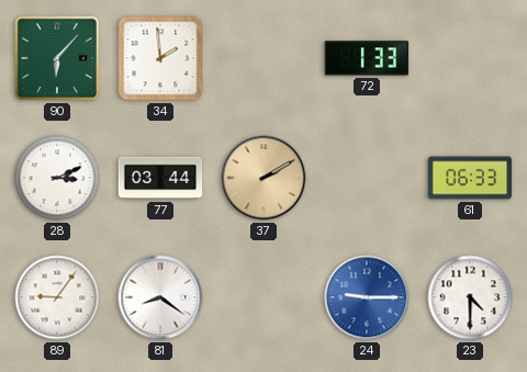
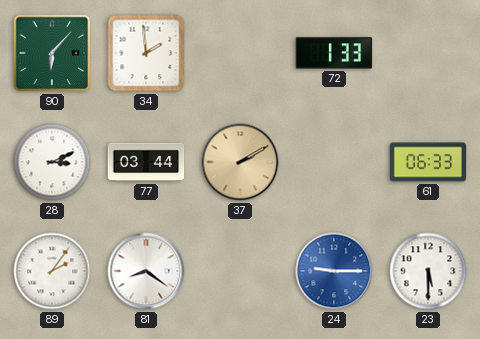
89: 9:06 -> 2:06
23: 4:30 -> 5:30
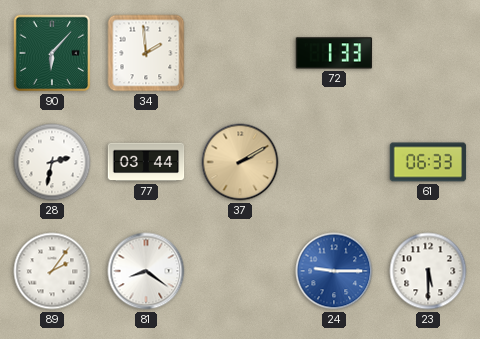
28: 3:11 -> 2:32
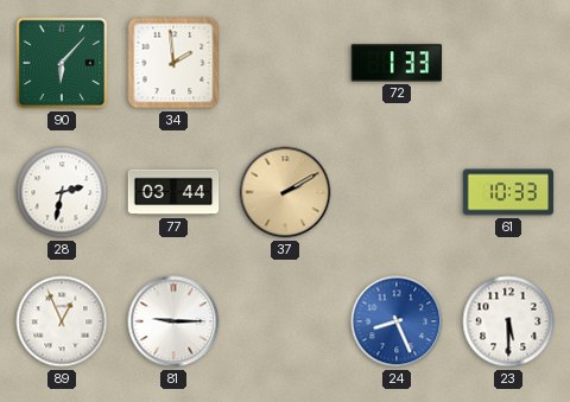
61: 06:33 -> 10:33
89: 2:06 -> 12:56
81: 8:21 -> 9:15
24: 9:15 -> 8:26
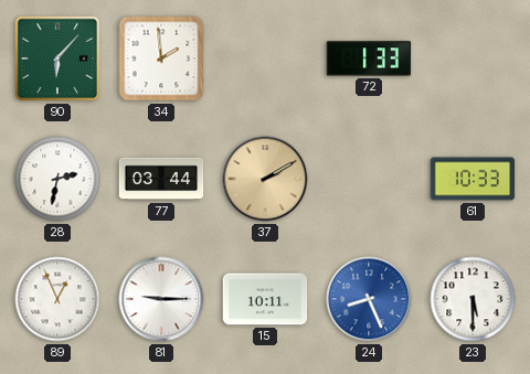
15: none -> 10:11
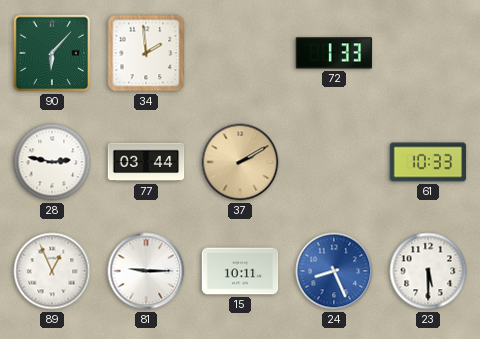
28: 2:32 -> 2:47
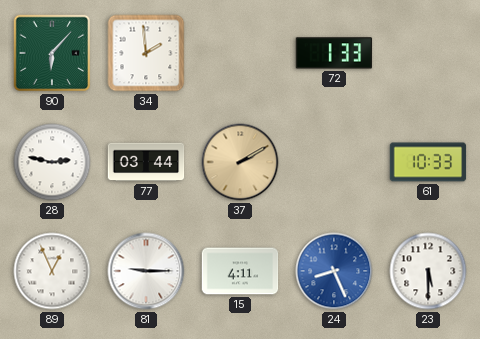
15: 10:11 -> 4:11
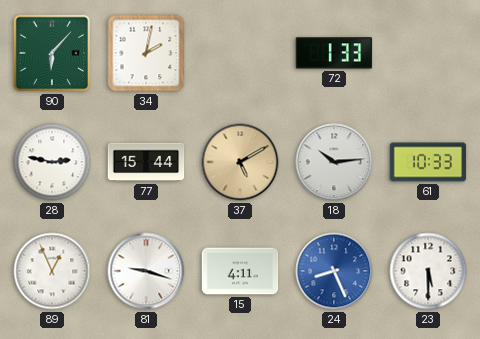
34: 1:59 -> 2:02
77: 03:44 -> 15:44
37: 2:10 -> 5:10
18: none -> 10:14
81: 9:15 -> 9:18
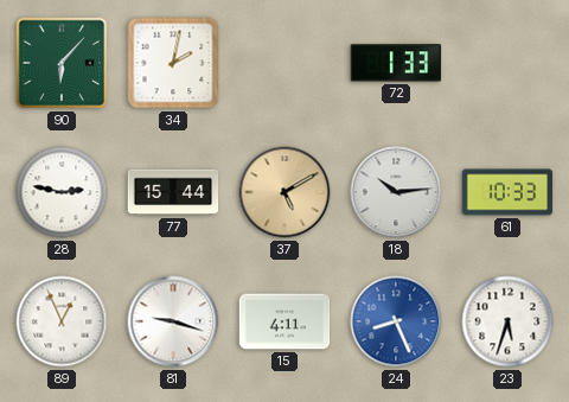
23: 5:30 -> 5:33
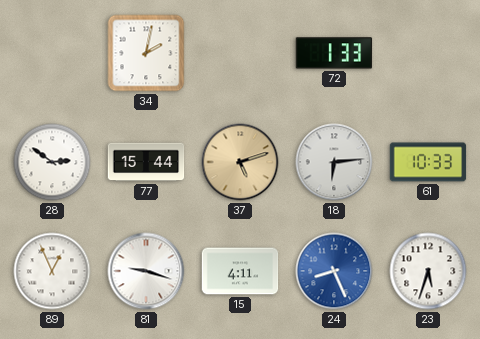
90: 6:07 -> none
28: 2:47 -> 2:51
37: 5:10 -> 5:12
18: 10:14 -> 6:14
